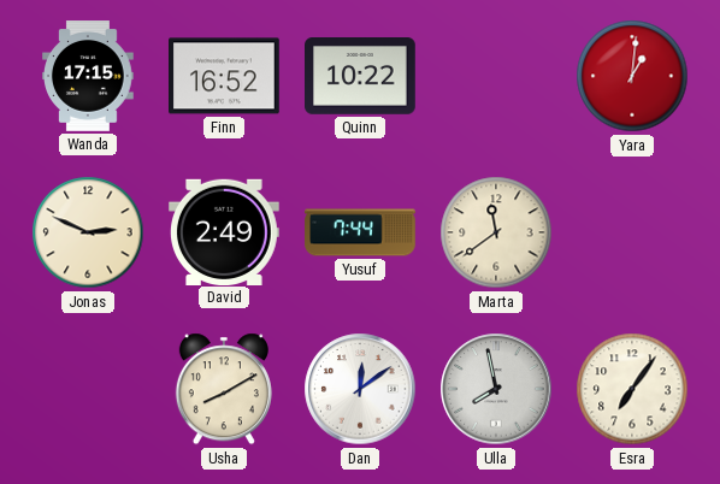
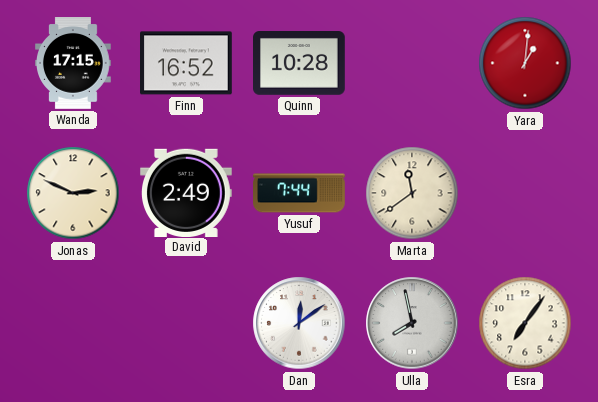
Quinn: 10:22 -> 10:28
Usha: 8:10 -> none
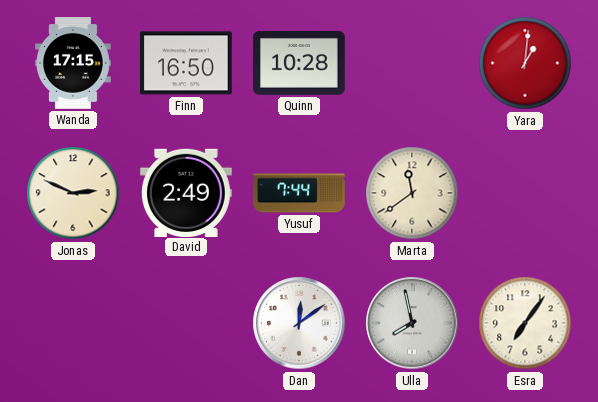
Finn: 16:52 -> 16:50
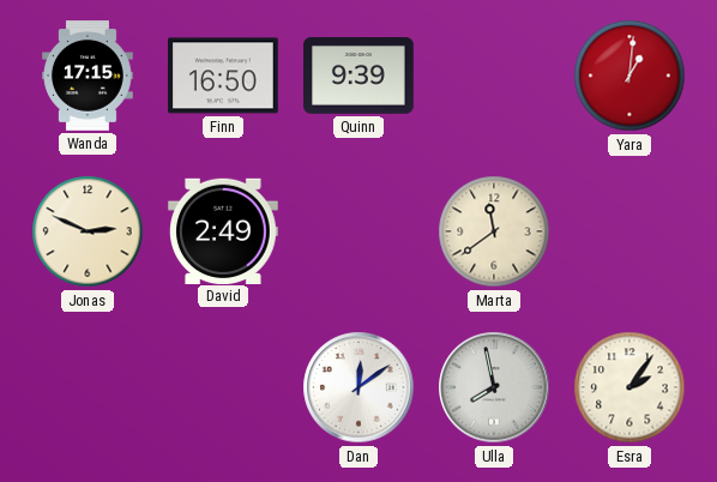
Quinn: 10:28 -> 9:39
Yusuf: 7:44 -> none
Esra: 7:06 -> 2:06
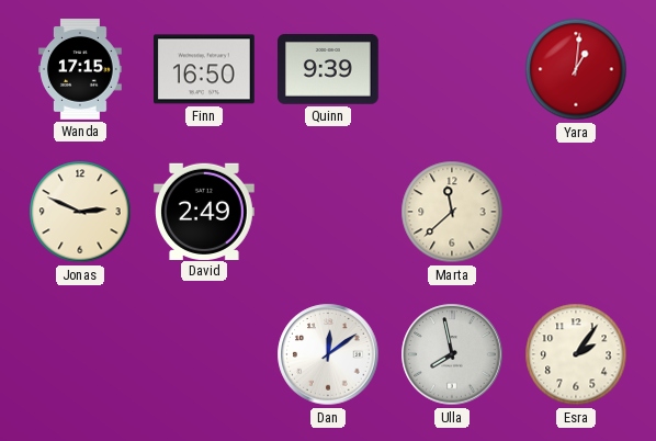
Marta: 11:39 -> 11:38
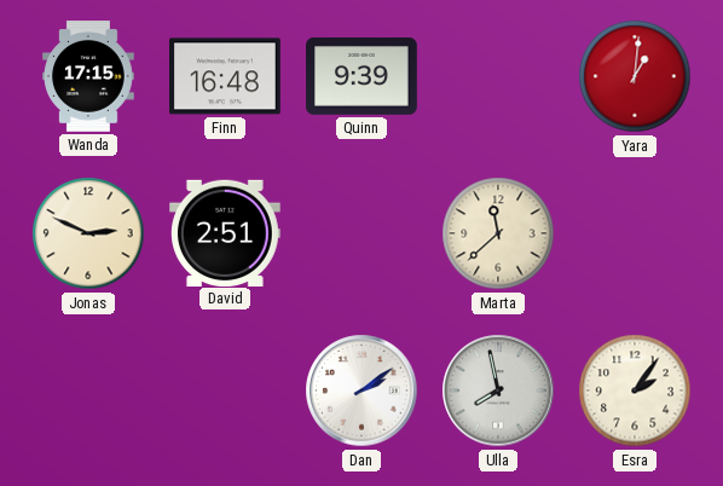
Finn: 16:50 -> 16:48
David: 2:49 -> 2:51
Dan: 12:09 -> 2:09
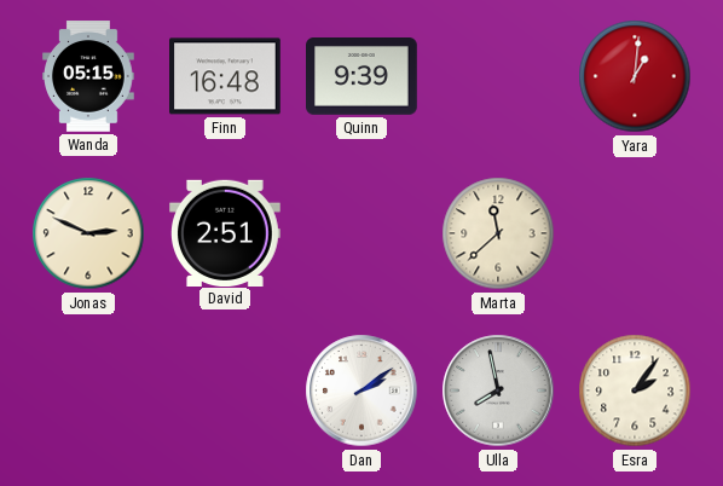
Wanda: 17:15 -> 05:15
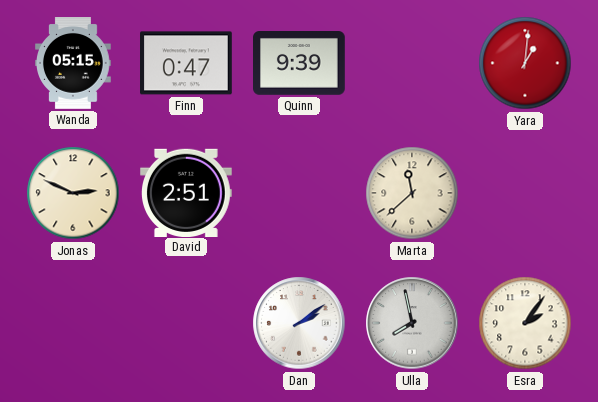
Finn: 16:48 -> 0:47
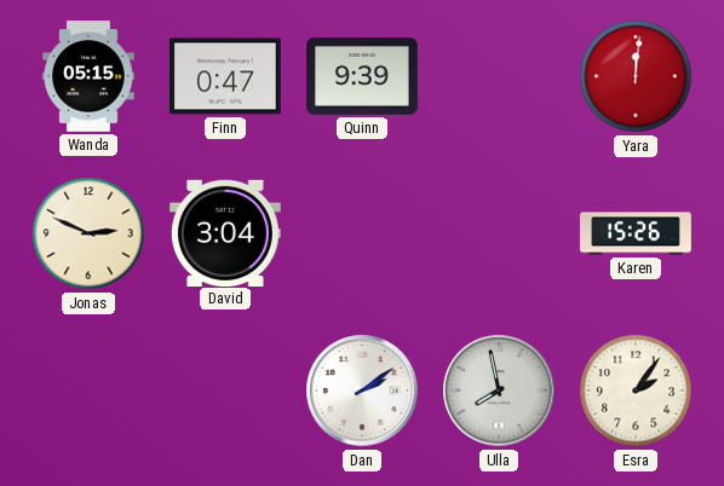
Yara: 1:01 -> 12:01
David: 2:51 -> 3:04
Marta: 11:38 -> none
Karen: none -> 15:26
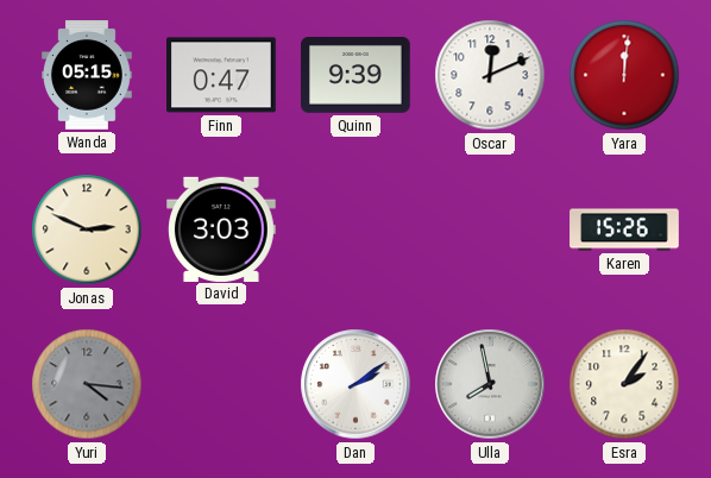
Oscar: none -> 12:11
David: 3:04 -> 3:03
Yuri: none -> 4:16
